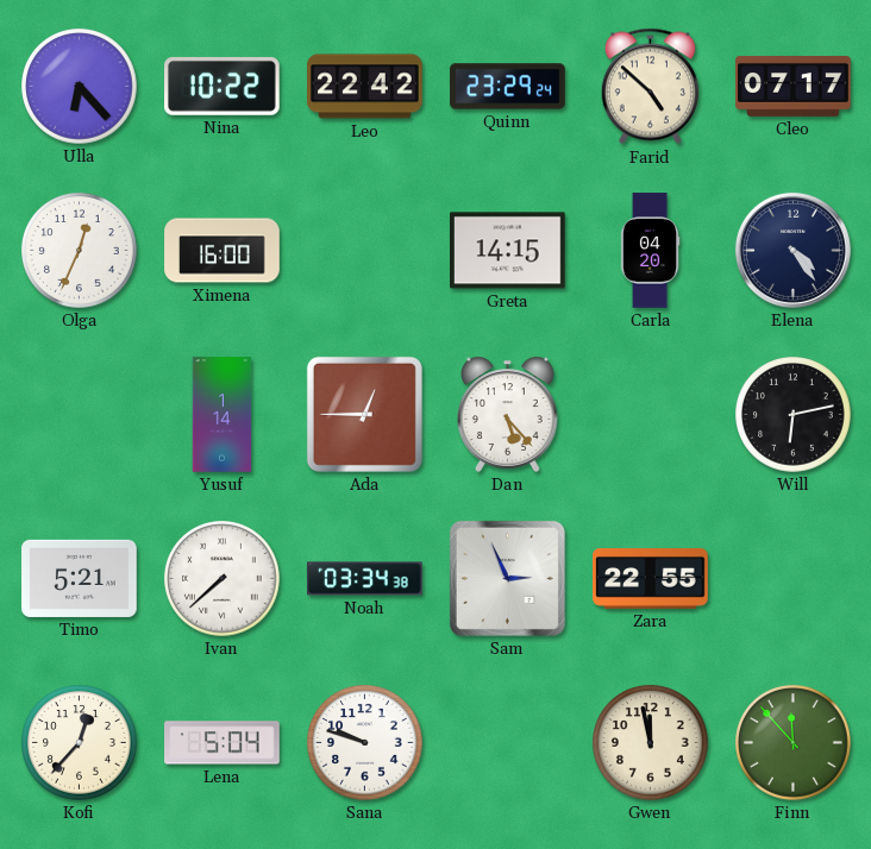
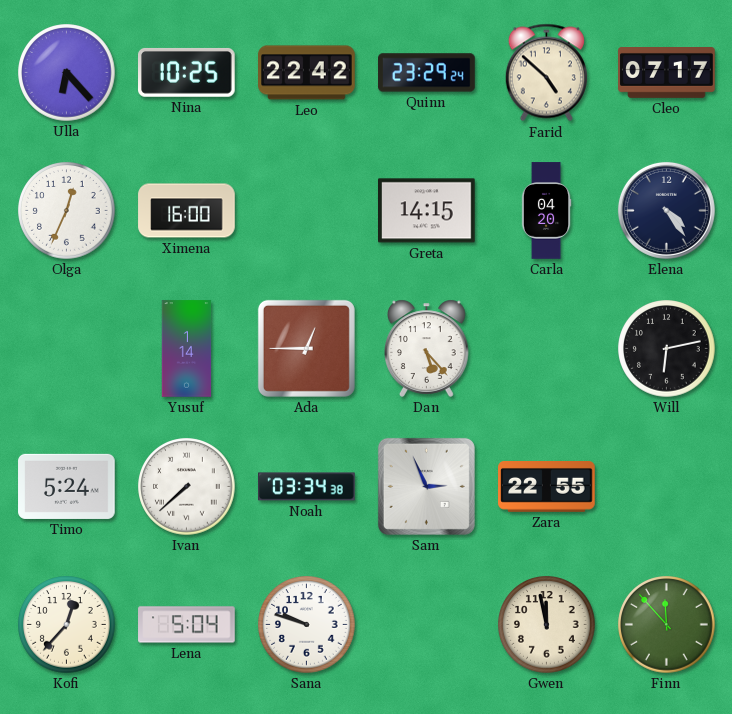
Nina: 10:22 -> 10:25
Timo: 5:21 -> 5:24
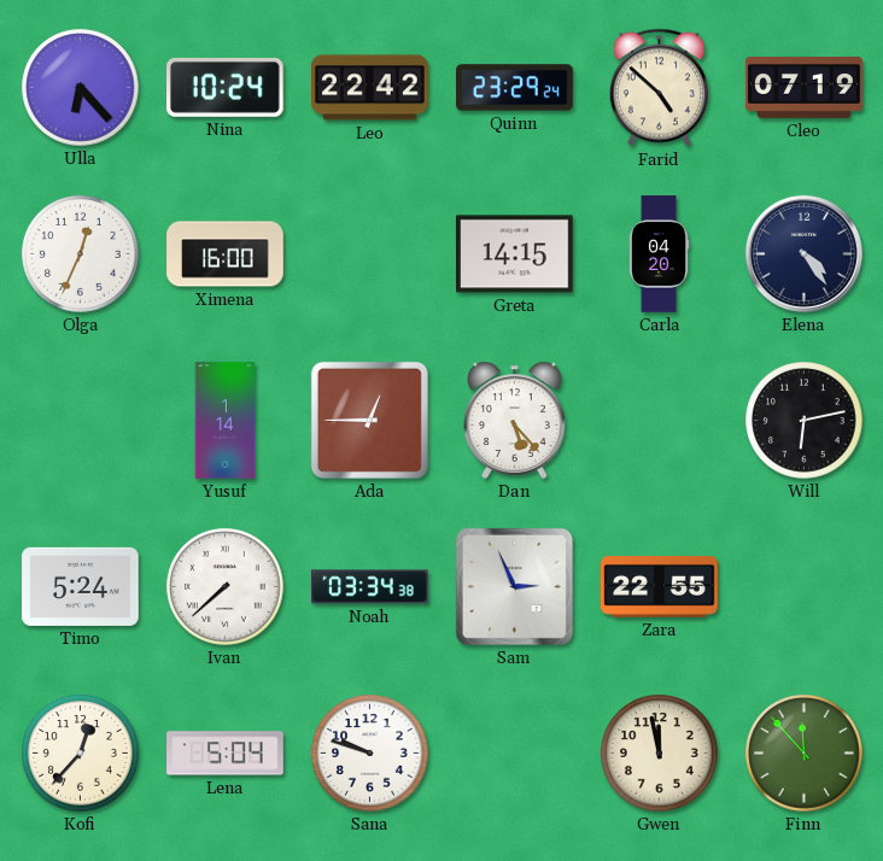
Nina: 10:25 -> 10:24
Cleo: 07:17 -> 07:19
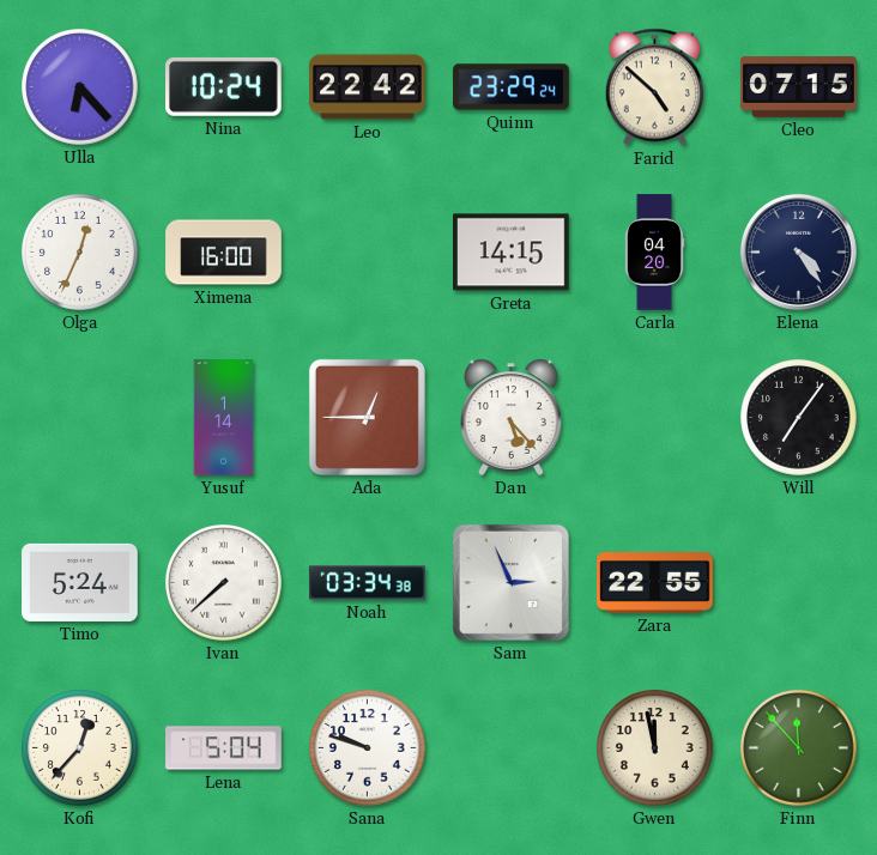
Cleo: 07:19 -> 07:15
Will: 6:13 -> 7:06
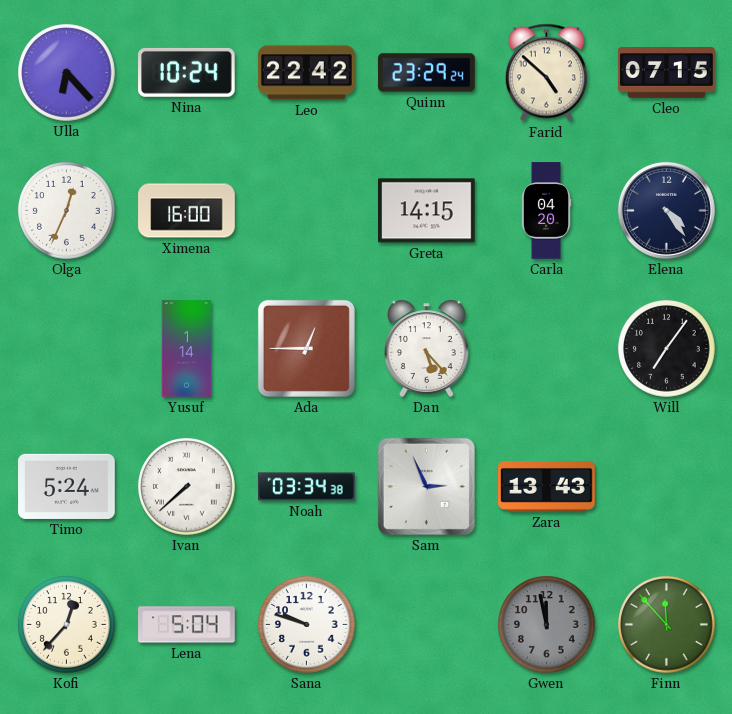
Zara: 22:55 -> 13:43
Gwen dial: cream -> grey
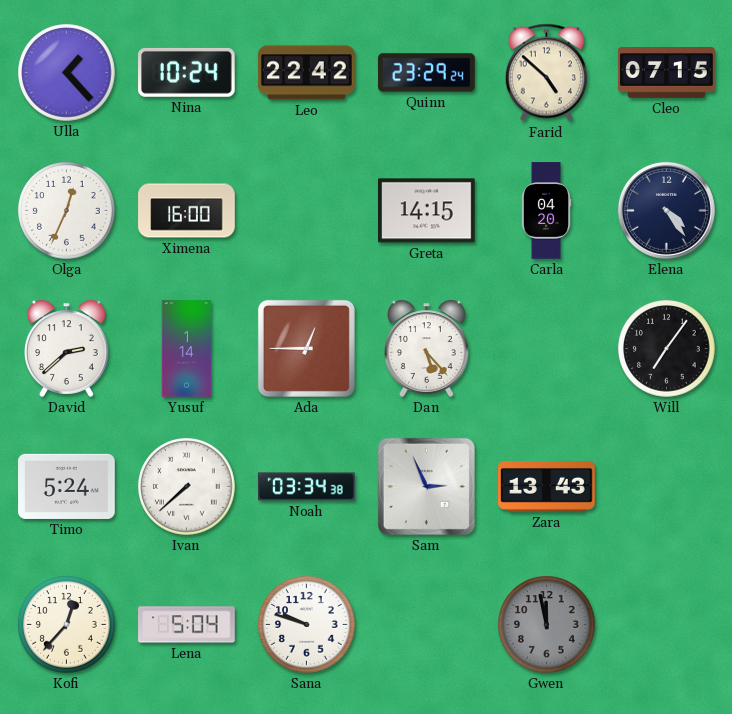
Ulla: 6:23 -> 1:23
David: none -> 2:38
Finn: 11:53 -> none
